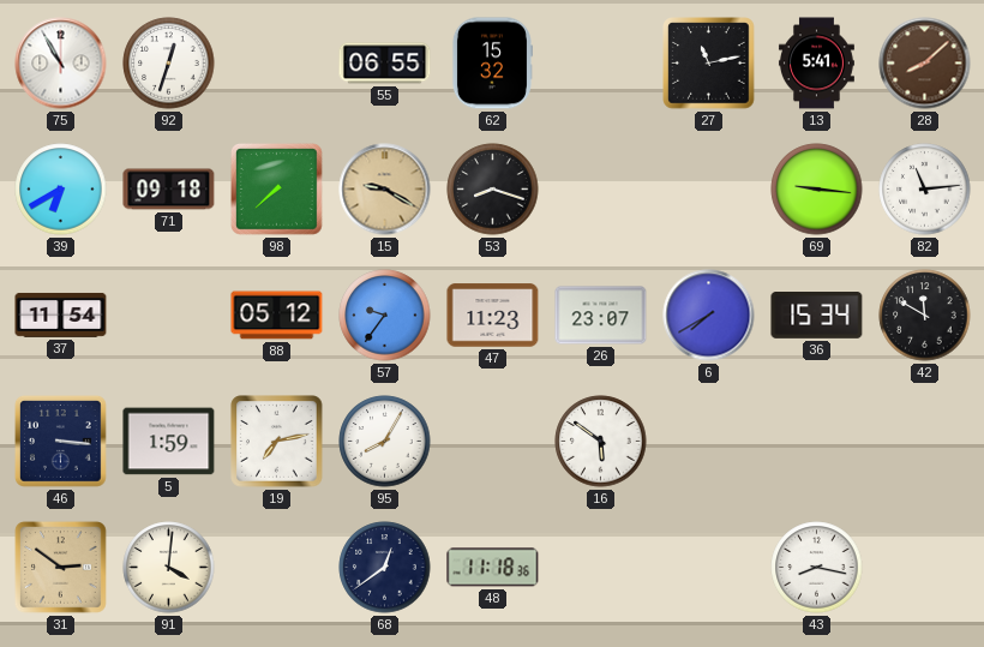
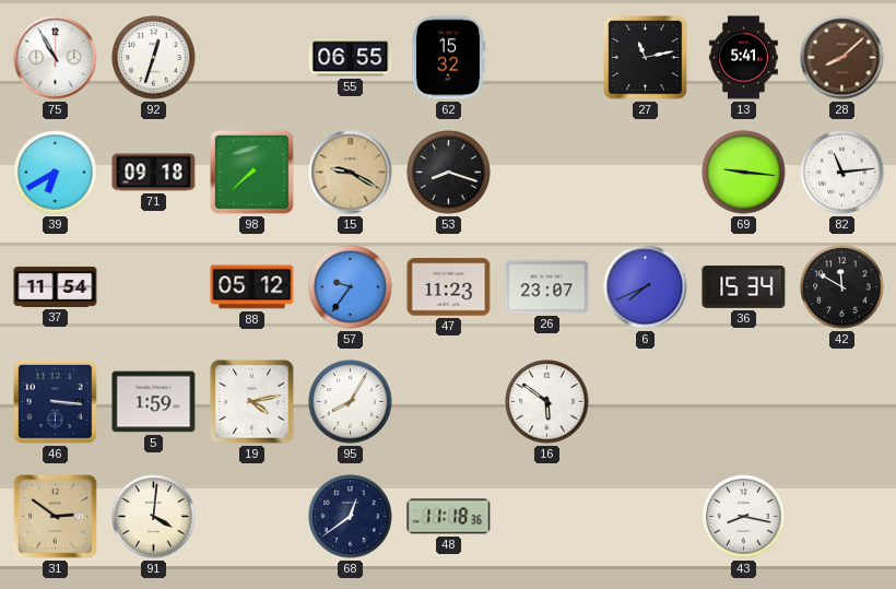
6: 7:40 -> 7:41
19: 7:13 -> 4:13
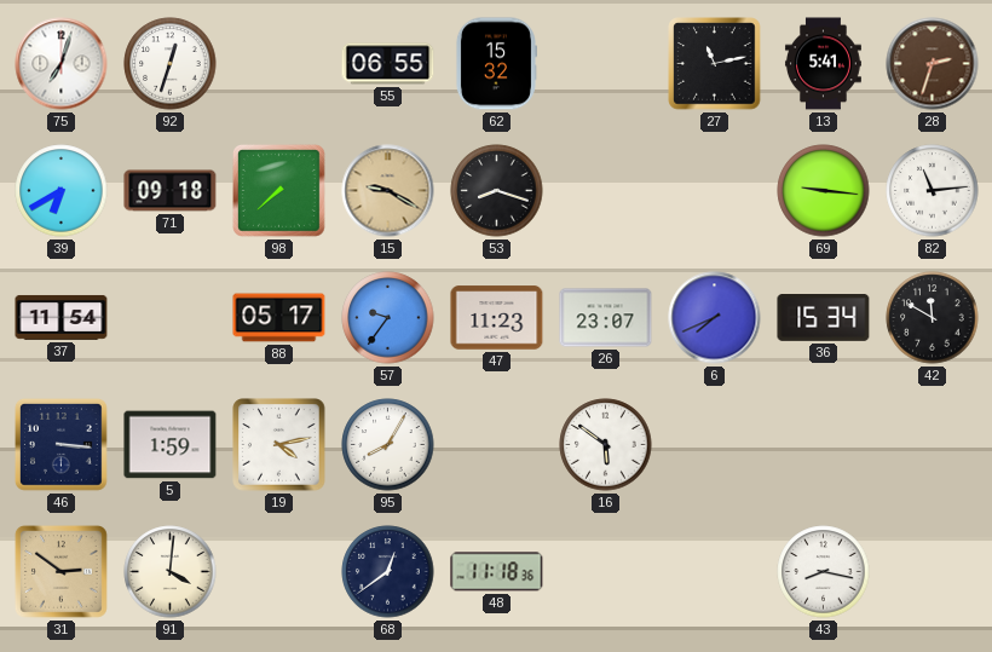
75: 10:55 -> 7:03
28: 8:08 -> 2:33
88: 05:12 -> 05:17
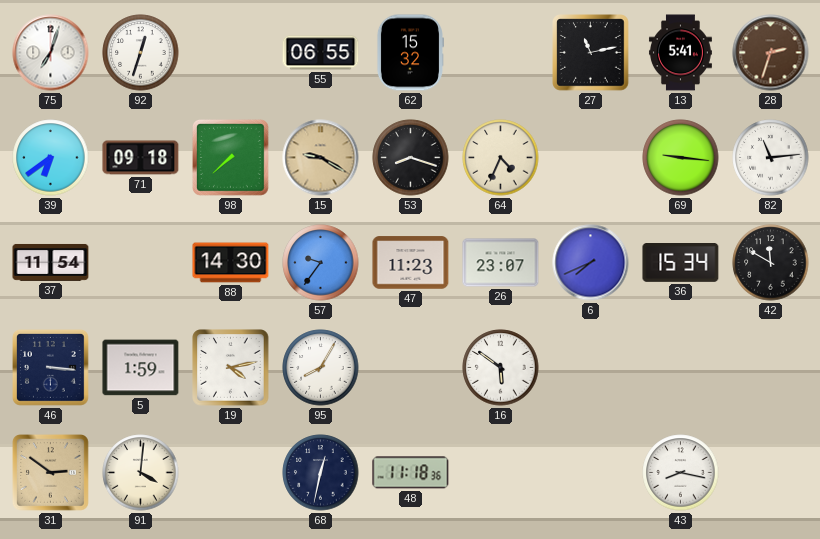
39: 6:40 -> 6:39
64: none -> 4:34
88: 05:17 -> 14:30
68: 12:39 -> 12:32
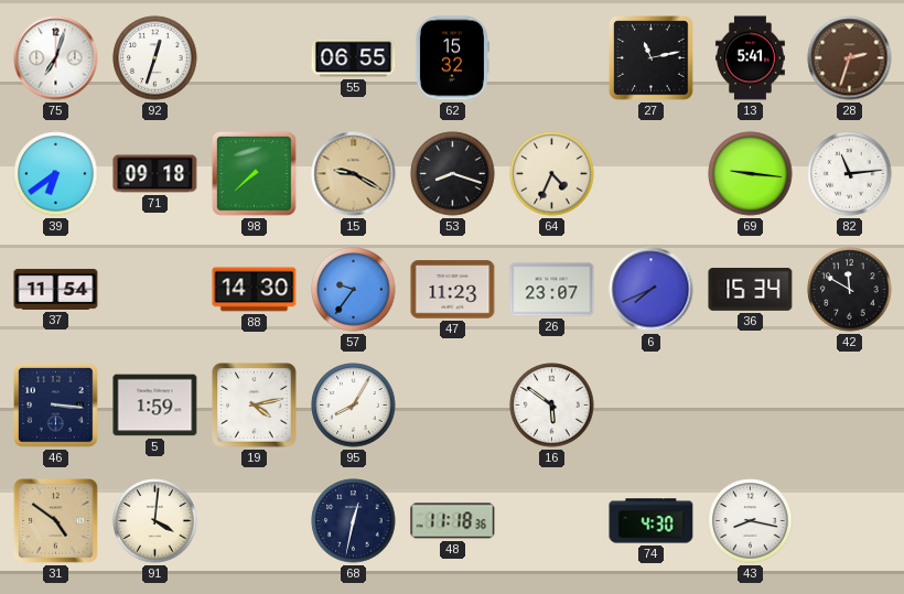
31: 2:51 -> 4:51
74: none -> 4:30
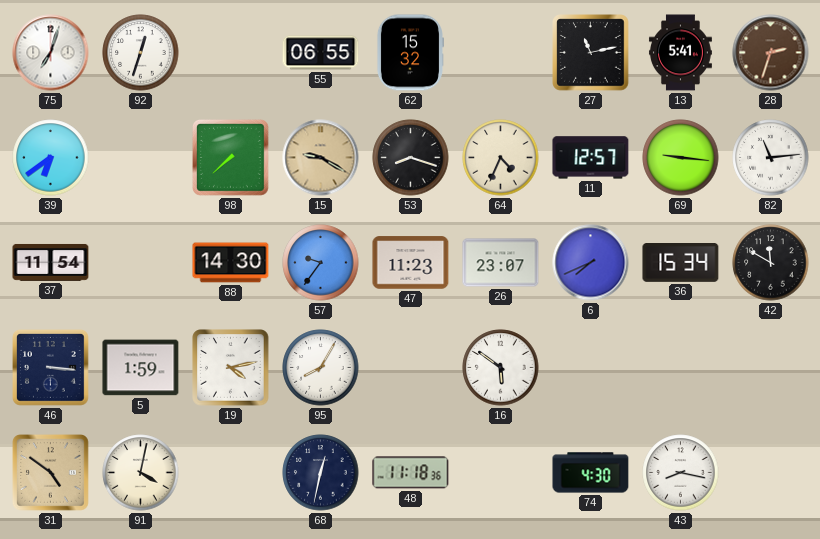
71: 09:18 -> none
11: none -> 12:57
91: 4:01 -> 4:02
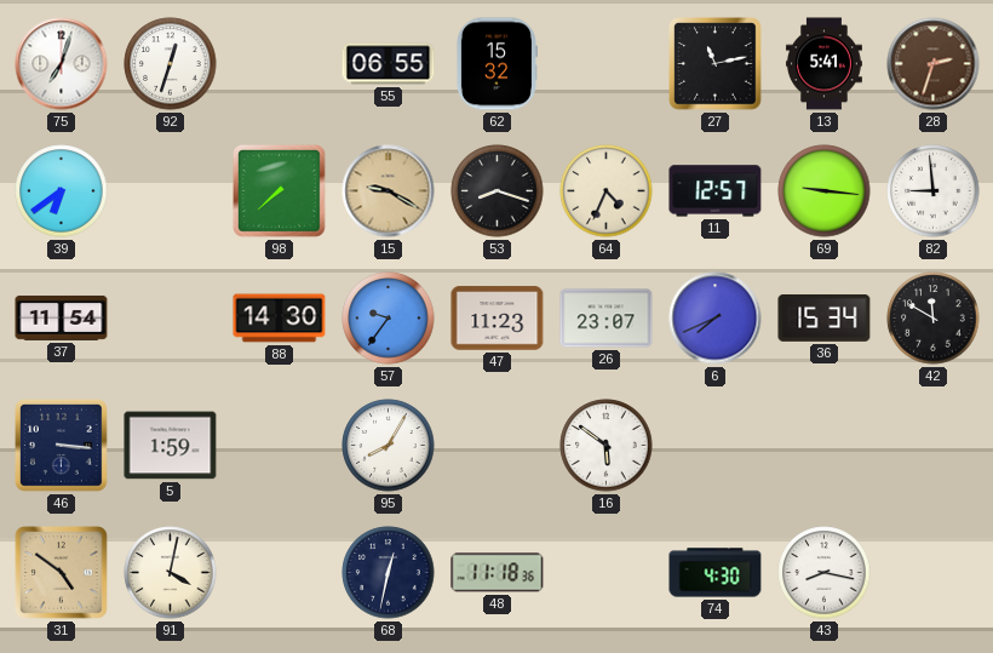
82: 11:14 -> 8:59
19: 4:13 -> none
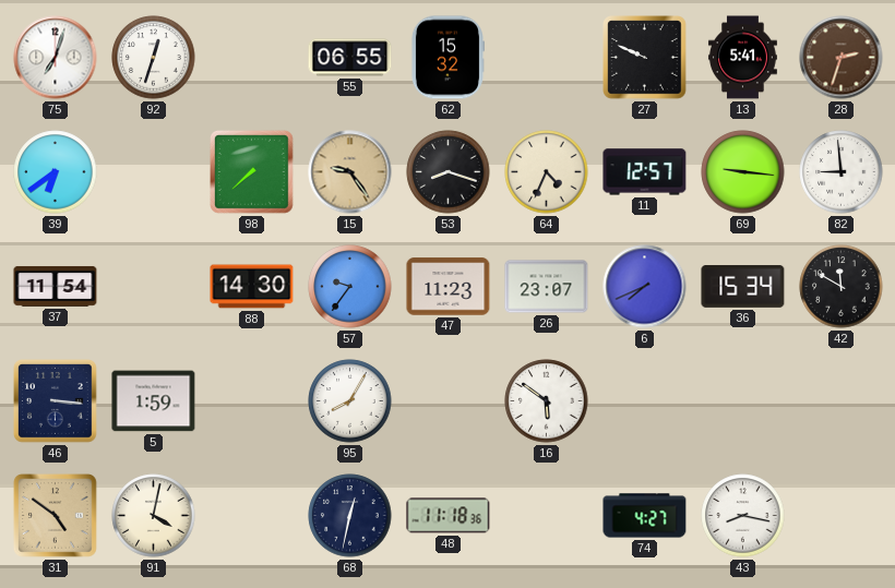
27: 11:13 -> 9:49
15: 9:20 -> 9:24
74: 4:30 -> 4:27
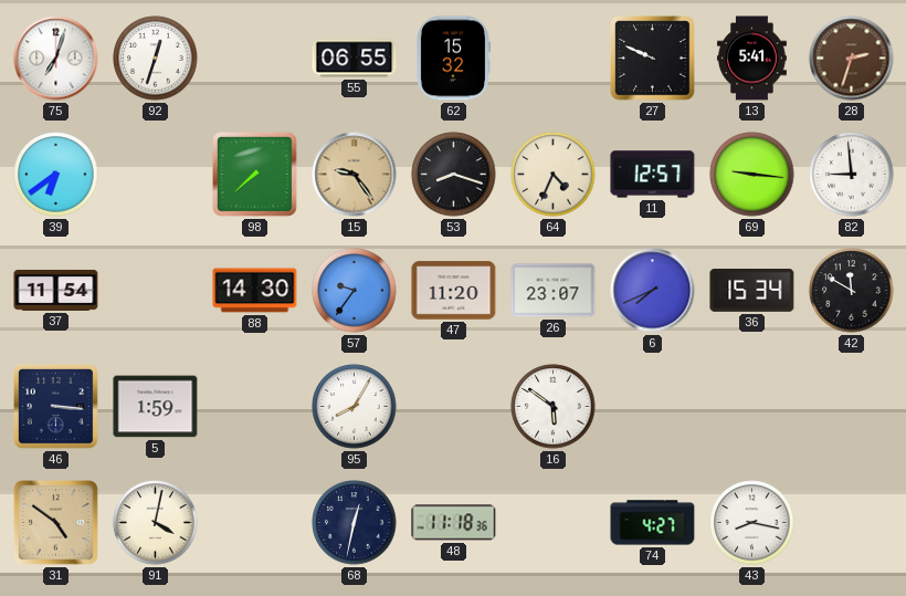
47: 11:23 -> 11:20
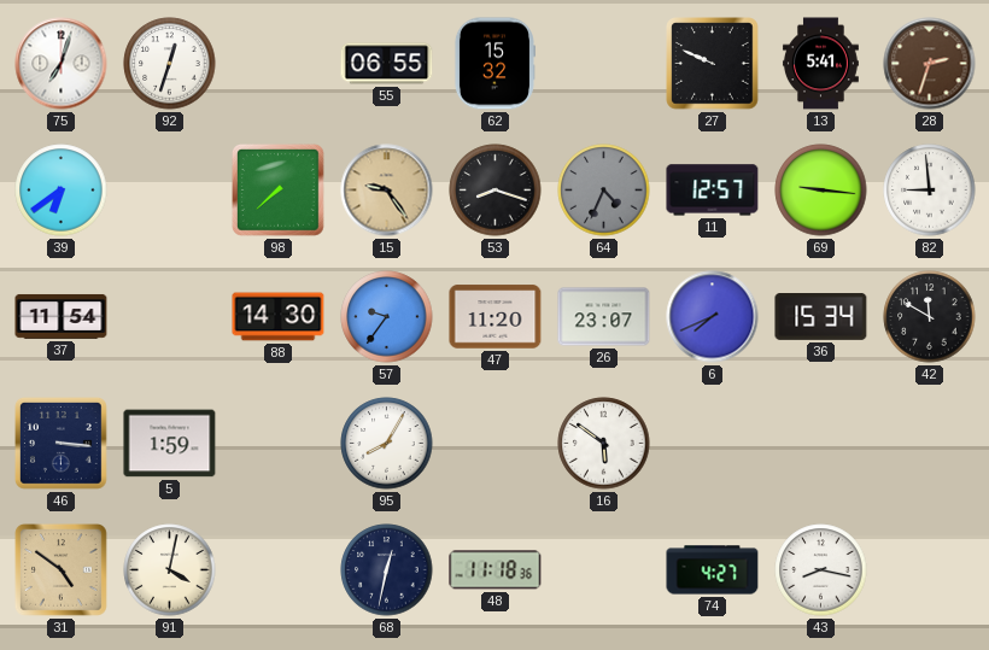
64 dial: cream -> grey
